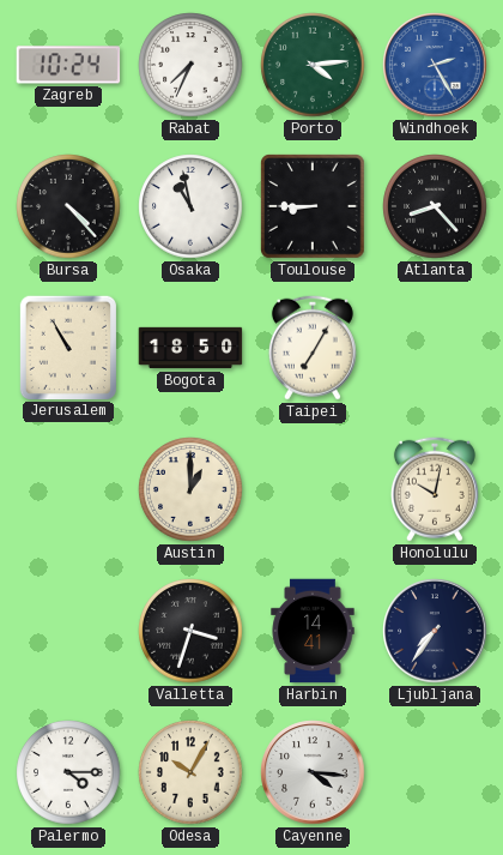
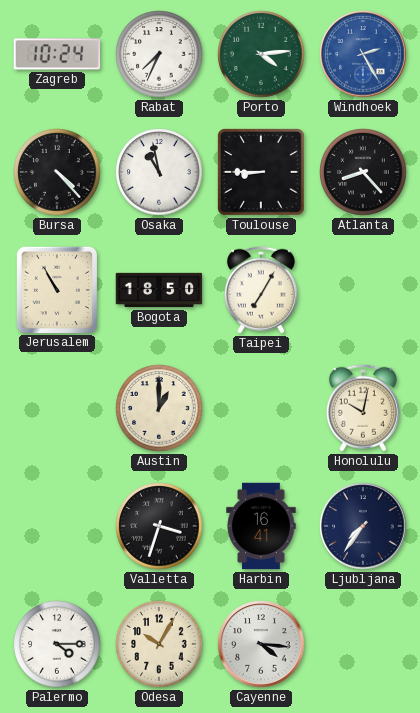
Harbin: 14:41 -> 16:41
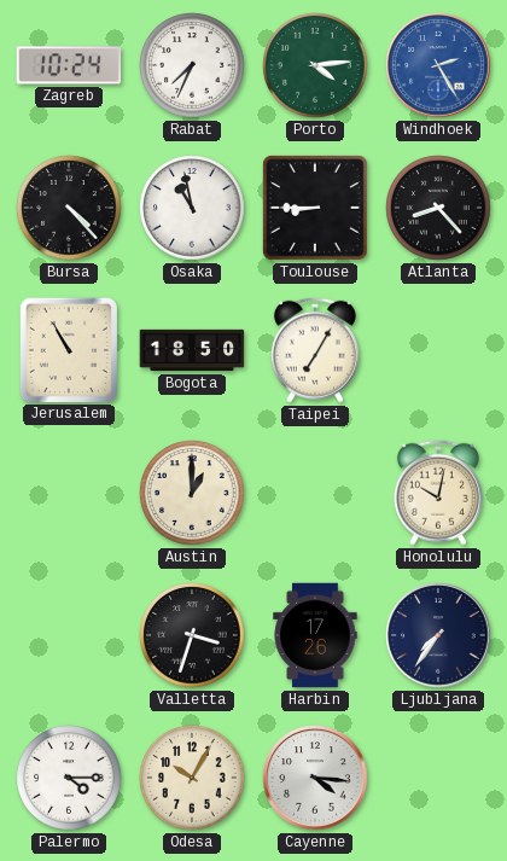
Harbin: 16:41 -> 17:26
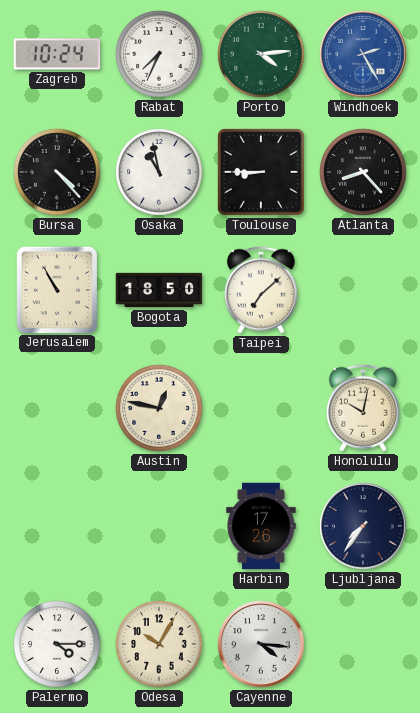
Taipei: 7:05 -> 7:08
Austin: 1:00 -> 12:47
Valletta: 3:33 -> none
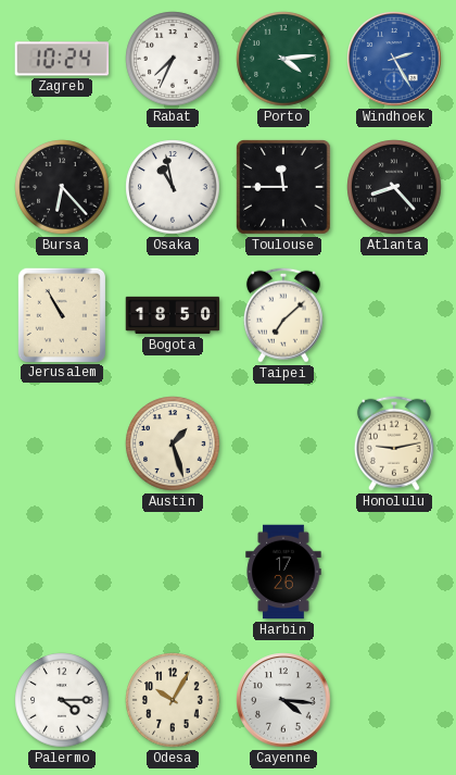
Bursa: 4:23 -> 6:23
Toulouse: 8:45 -> 11:45
Austin: 12:47 -> 1:27
Honolulu: 10:02 -> 9:13
Ljubljana: 7:36 -> none
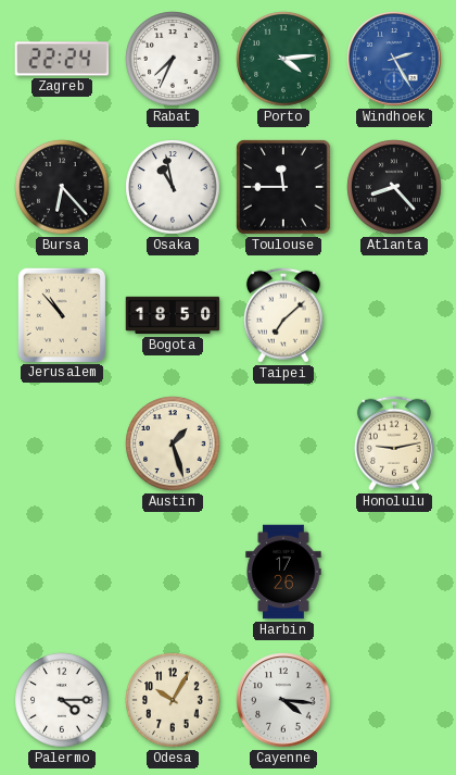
Zagreb: 10:24 -> 22:24
Jerusalem: 10:55 -> 10:53
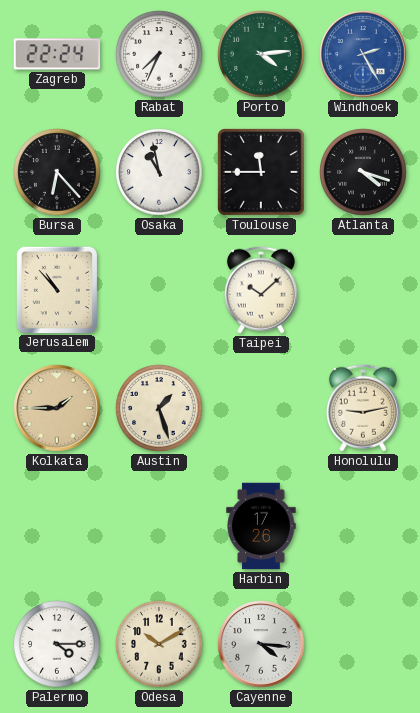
Atlanta: 8:23 -> 4:18
Bogota: 18:50 -> none
Taipei: 7:08 -> 10:08
Kolkata: none -> 1:45
Odesa: 10:05 -> 10:10
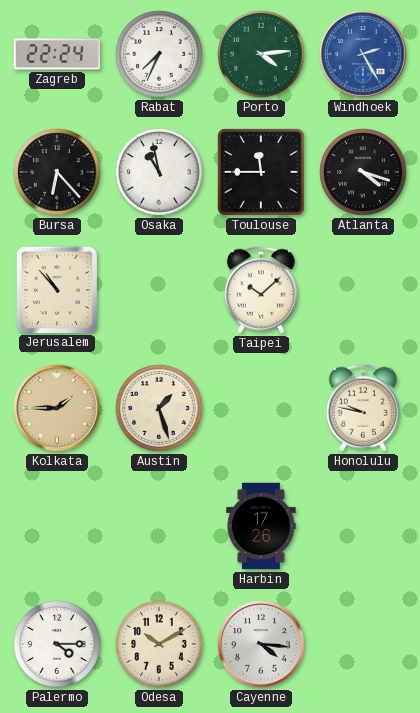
Honolulu: 9:13 -> 9:47
